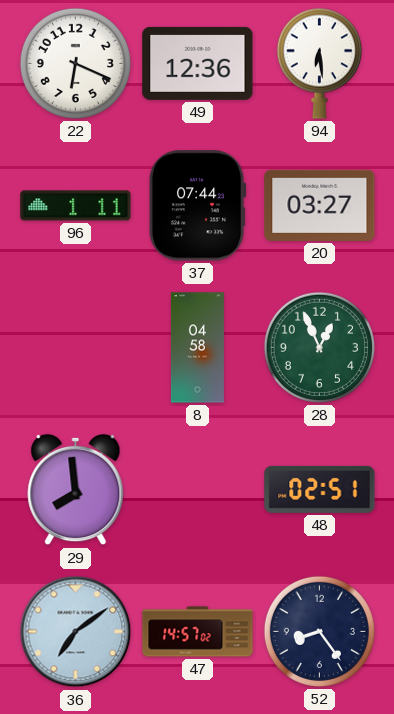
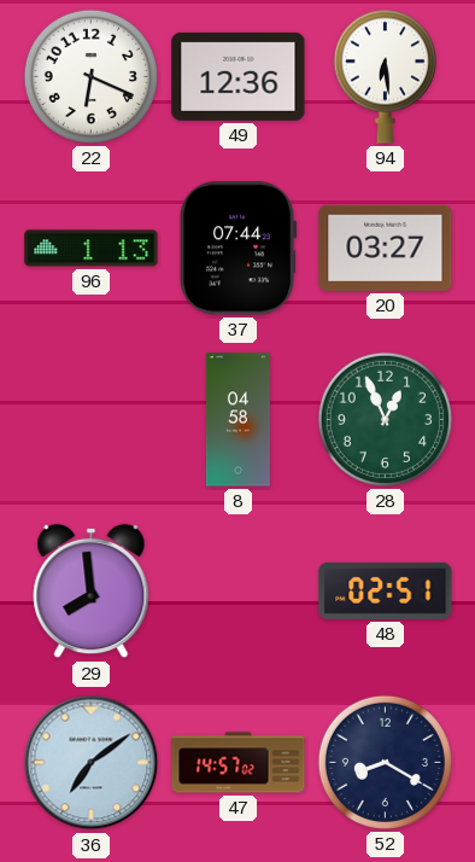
96: 1:11 -> 1:13
52: 8:24 -> 8:20
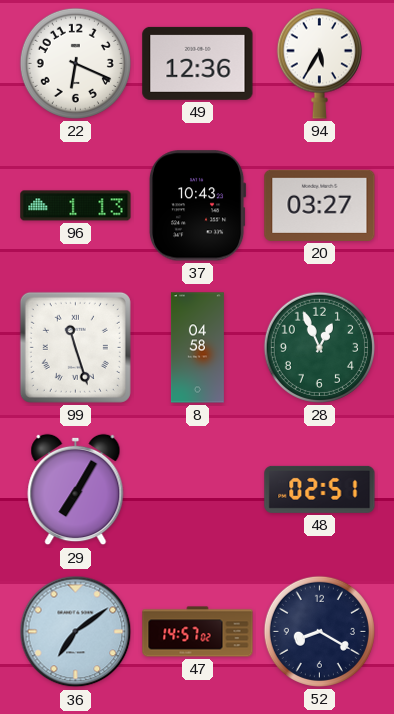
94: 6:29 -> 5:35
37: 07:44 -> 10:43
99: none -> 11:27
29: 7:59 -> 7:05
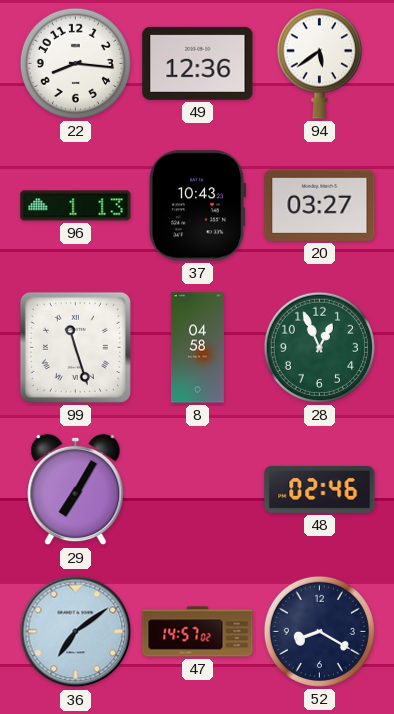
22: 6:19 -> 8:16
94: 5:35 -> 5:39
48: 02:51 -> 02:46
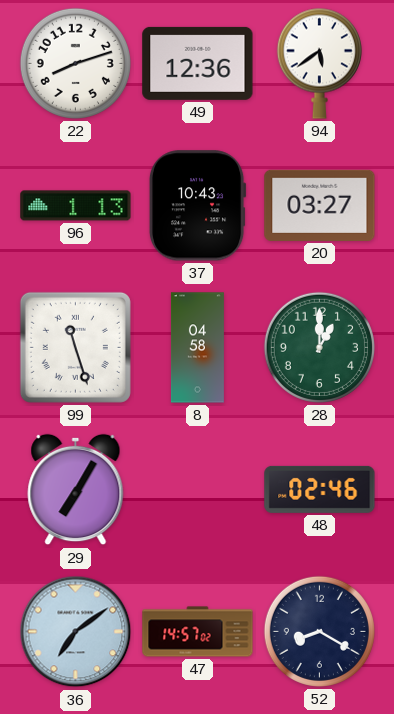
22: 8:16 -> 8:12
28: 12:56 -> 1:00
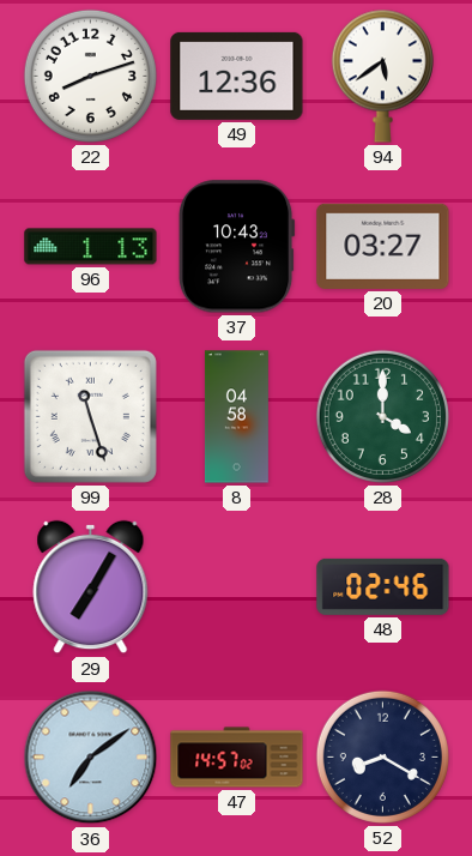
28: 1:00 -> 4:00
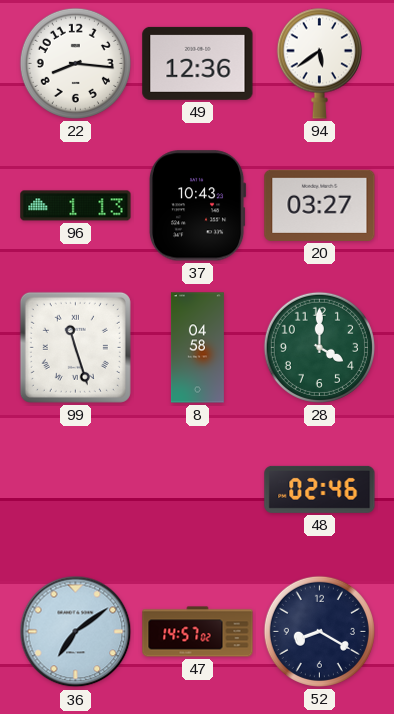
22: 8:12 -> 8:16
29: 7:05 -> none
